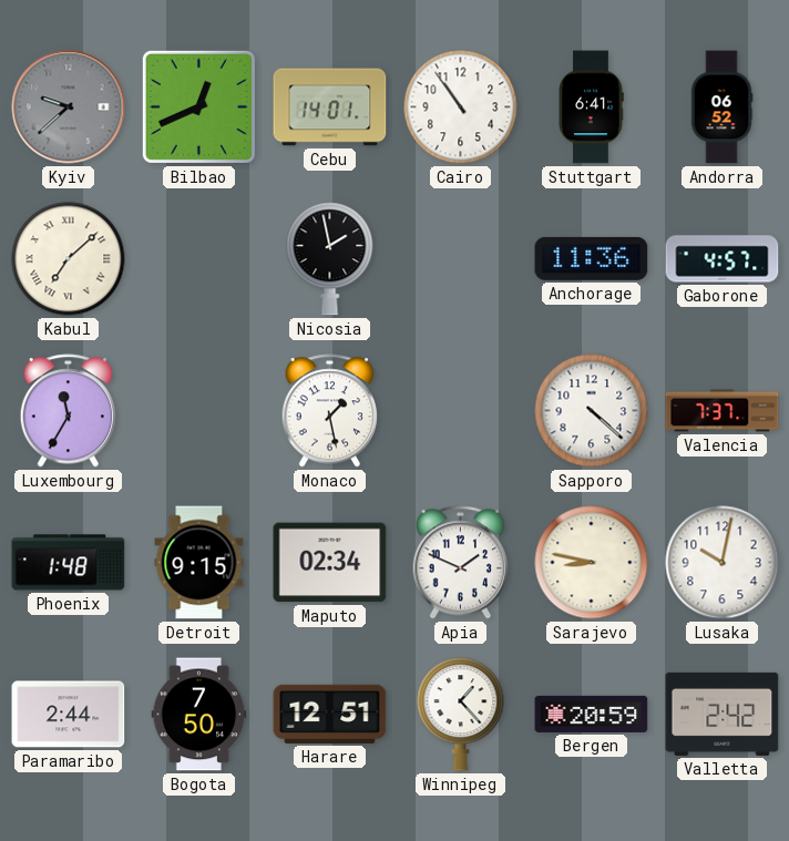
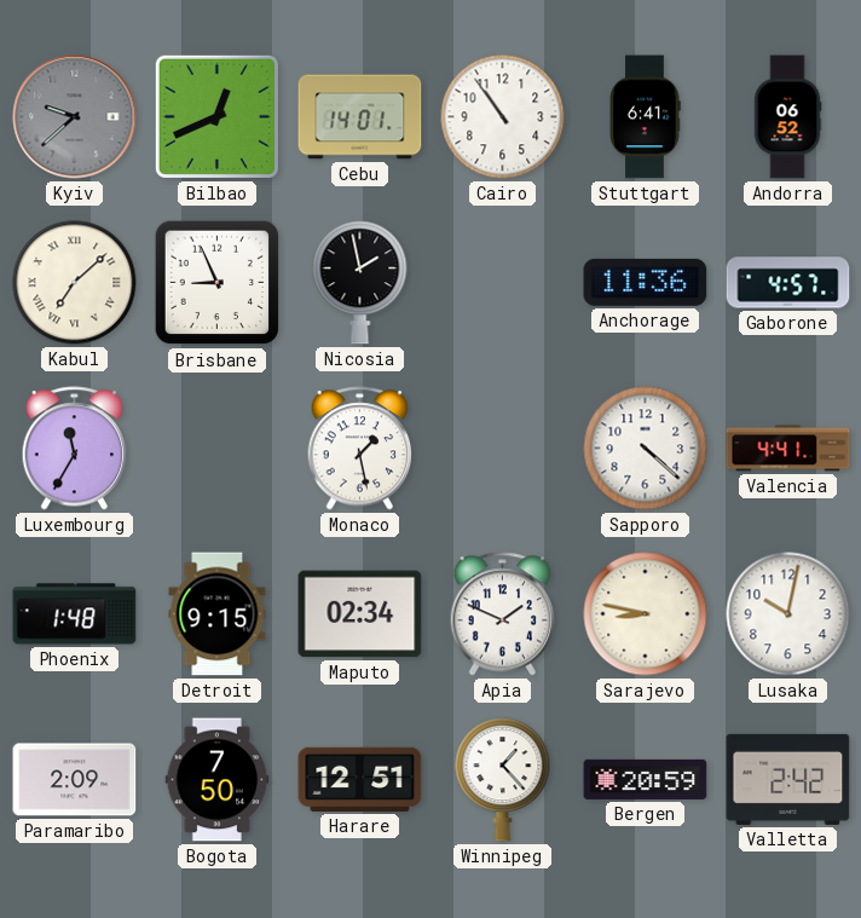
Brisbane: none -> 8:56
Valencia: 7:37 -> 4:41
Paramaribo: 2:44 -> 2:09
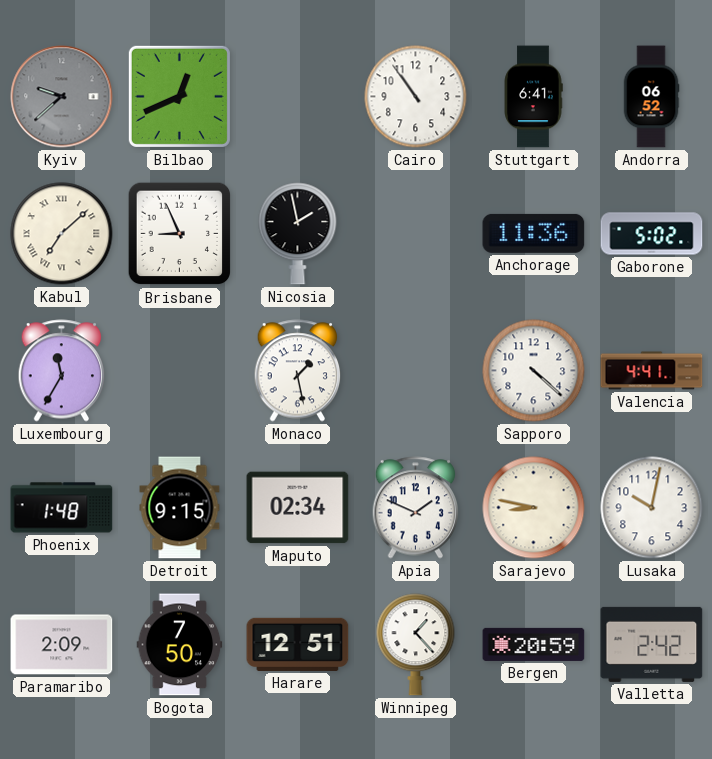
Cebu: 14:01 -> none
Gaborone: 4:57 -> 5:02
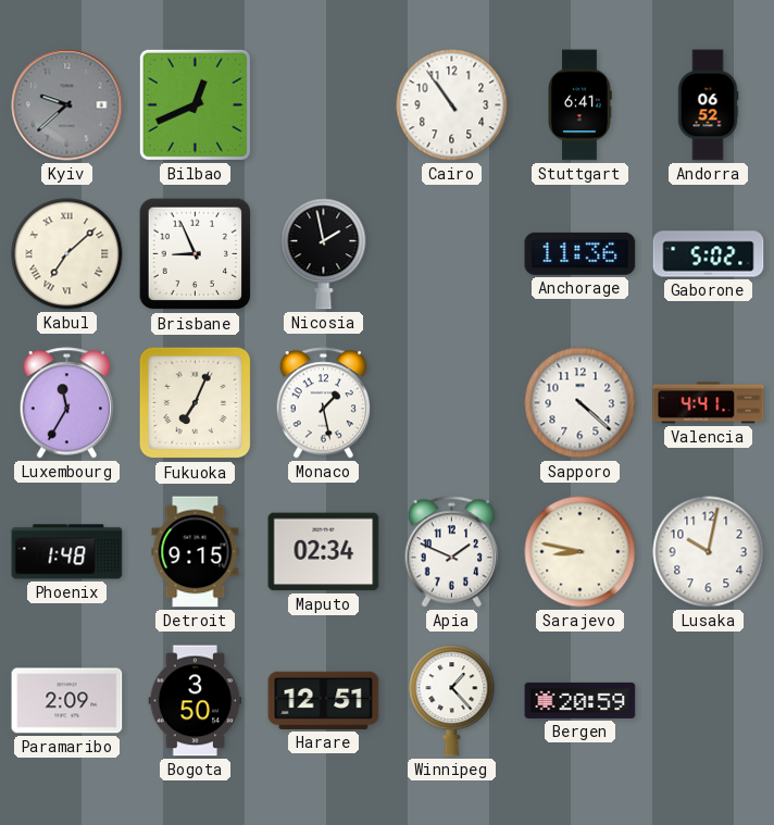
Fukuoka: none -> 7:04
Bogota: 7:50 -> 3:50
Valletta: 2:42 -> none
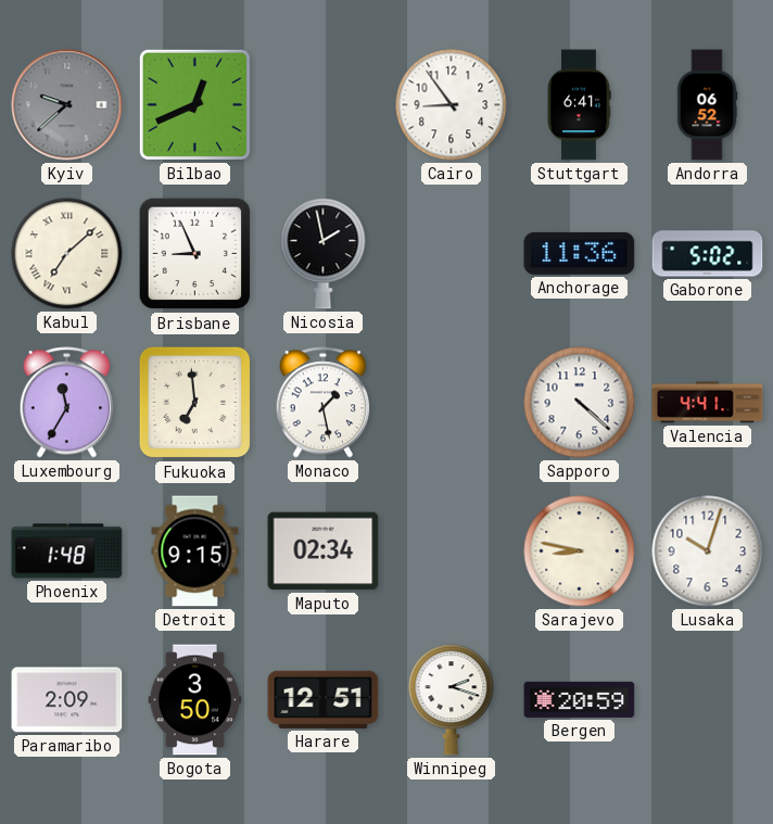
Cairo: 10:54 -> 8:54
Fukuoka: 7:04 -> 6:59
Apia: 1:49 -> none
Lusaka: 10:02 -> 10:03
Winnipeg: 1:23 -> 2:18
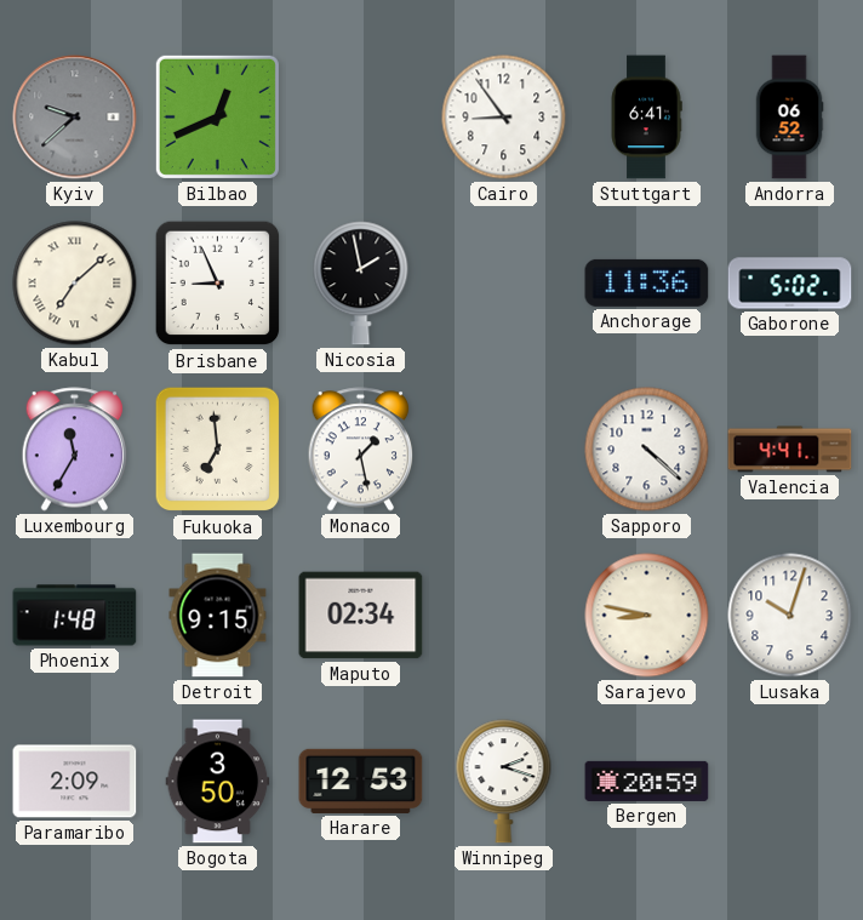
Harare: 12:51 -> 12:53
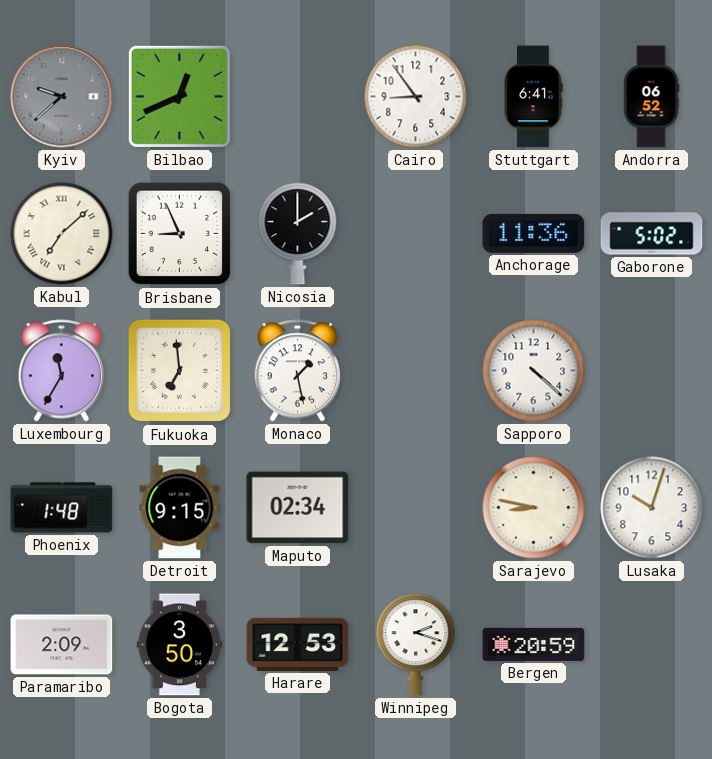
Nicosia: 1:58 -> 2:00
Valencia: 4:41 -> none
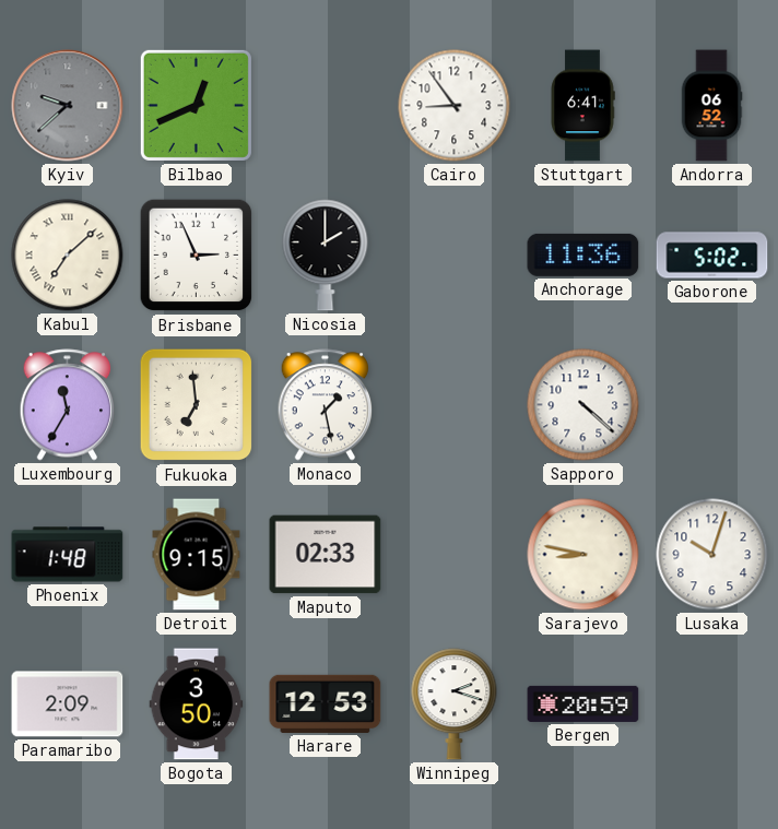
Brisbane: 8:56 -> 2:56
Maputo: 02:34 -> 02:33
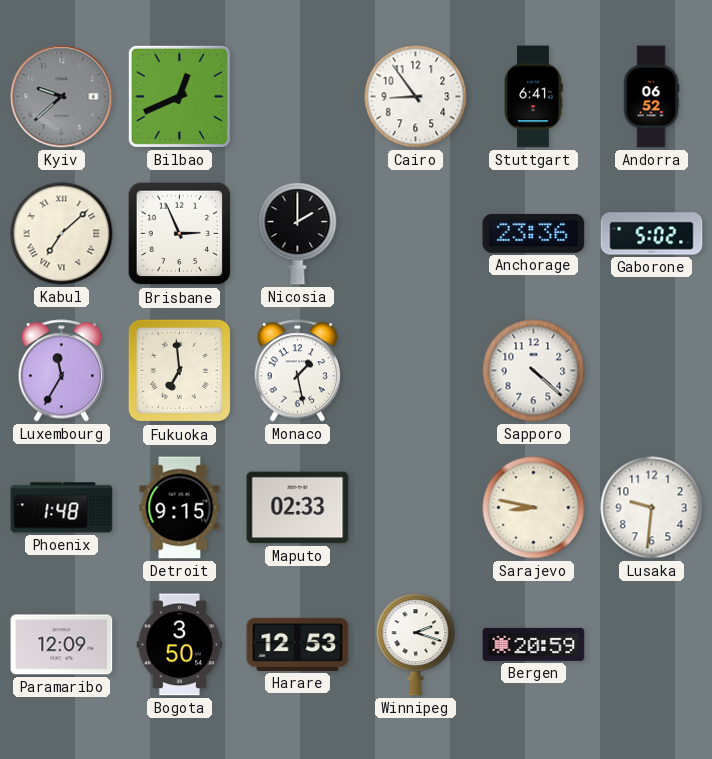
Anchorage: 11:36 -> 23:36
Lusaka: 10:03 -> 9:31
Paramaribo: 2:09 -> 12:09
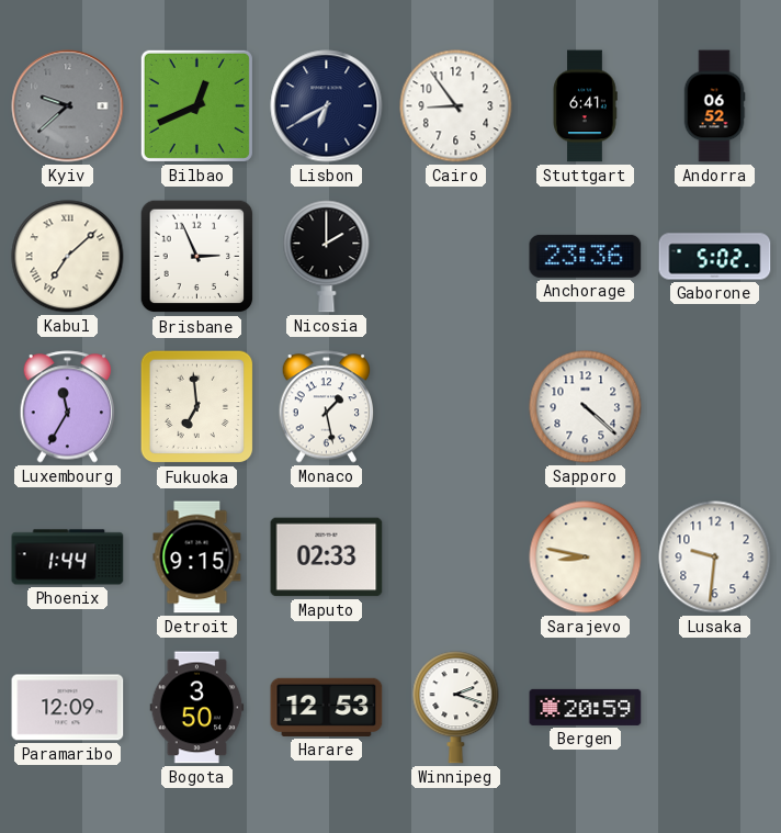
Lisbon: none -> 6:40
Phoenix: 1:48 -> 1:44
